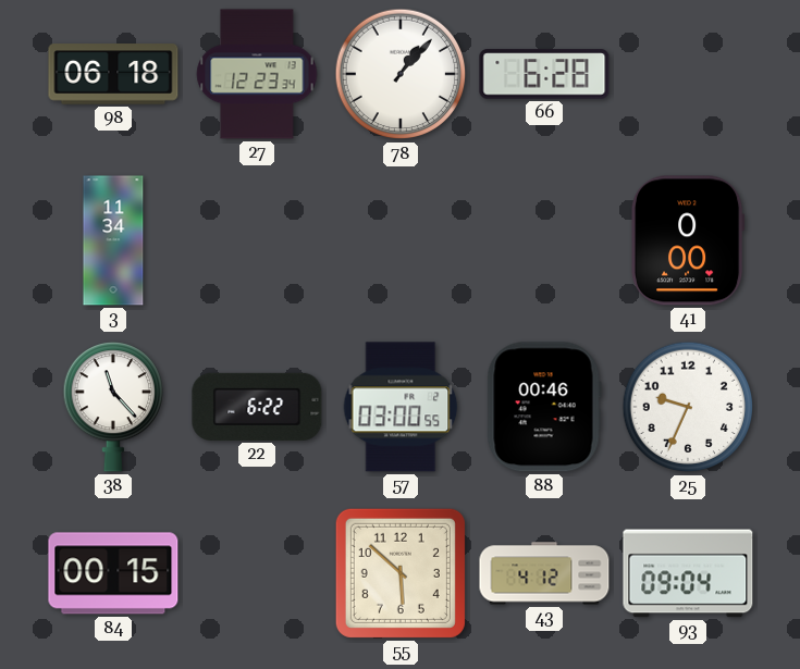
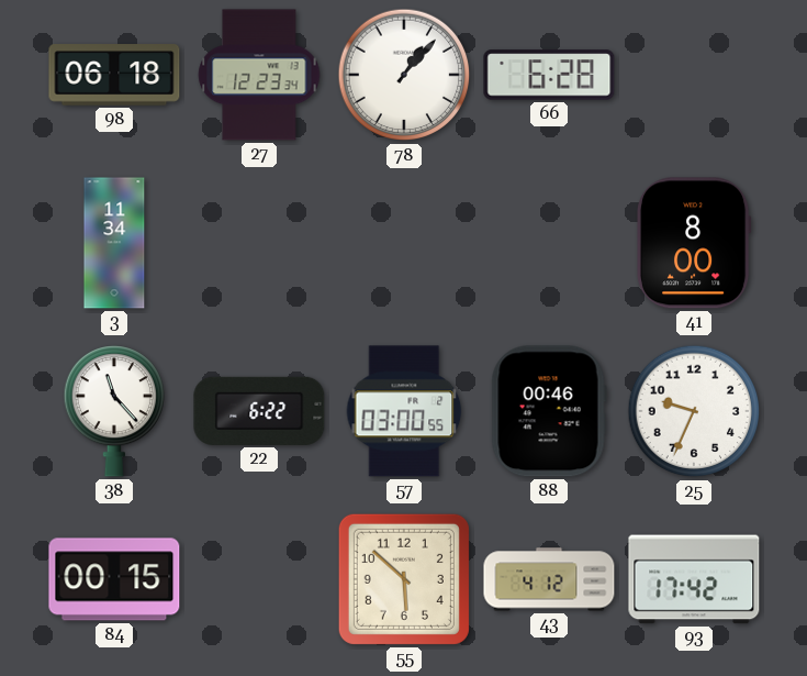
41: 0:00 -> 8:00
93: 09:04 -> 17:42
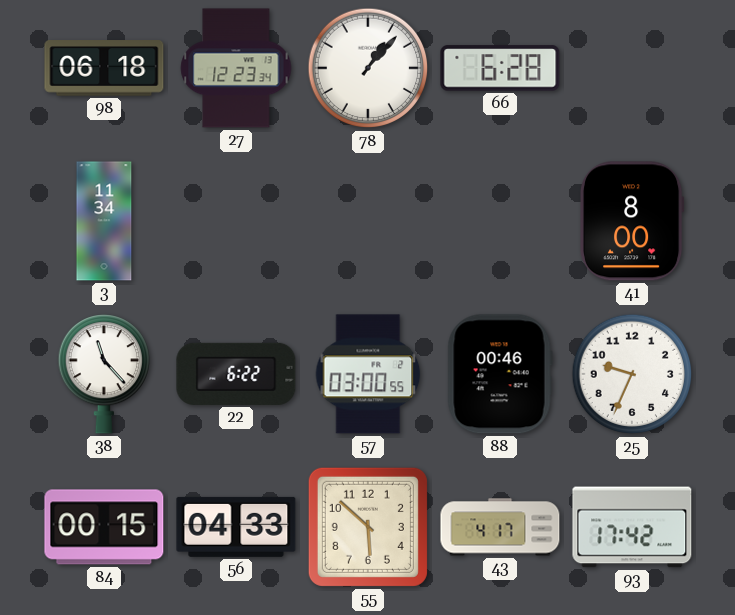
56: none -> 04:33
43: 4:12 -> 4:17
